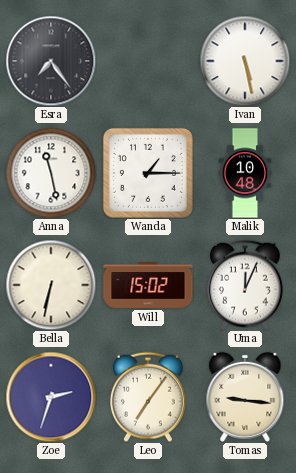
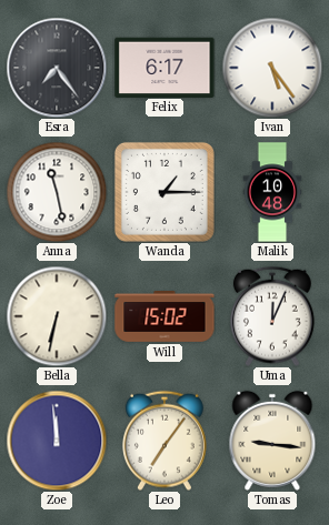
Felix: none -> 6:17
Ivan: 5:28 -> 5:24
Zoe: 2:33 -> 11:59
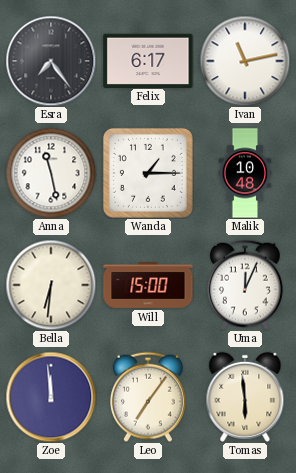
Ivan: 5:24 -> 11:13
Bella: 6:32 -> 6:31
Will: 15:02 -> 15:00
Tomas: 9:16 -> 5:59
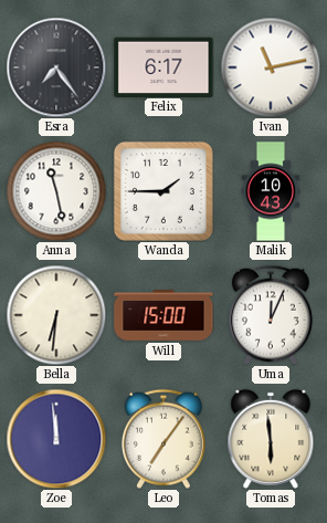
Wanda: 1:15 -> 1:45
Malik: 10:48 -> 10:43
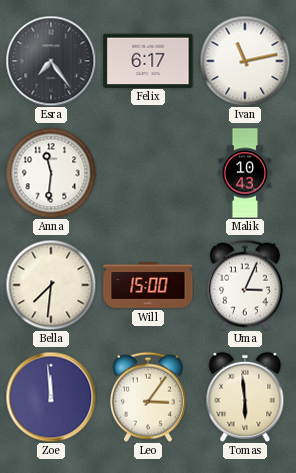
Anna: 11:28 -> 11:31
Wanda: 1:45 -> none
Bella: 6:31 -> 7:31
Uma: 12:04 -> 3:04
Leo: 7:06 -> 3:06
